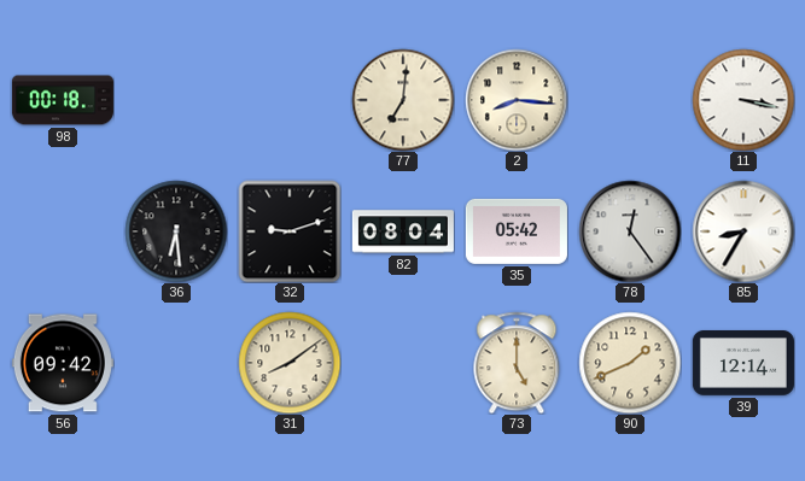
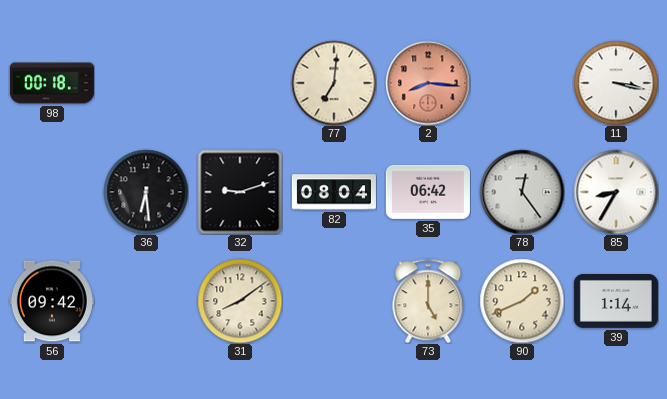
2 dial: cream -> salmon
35: 05:42 -> 06:42
39: 12:14 -> 1:14
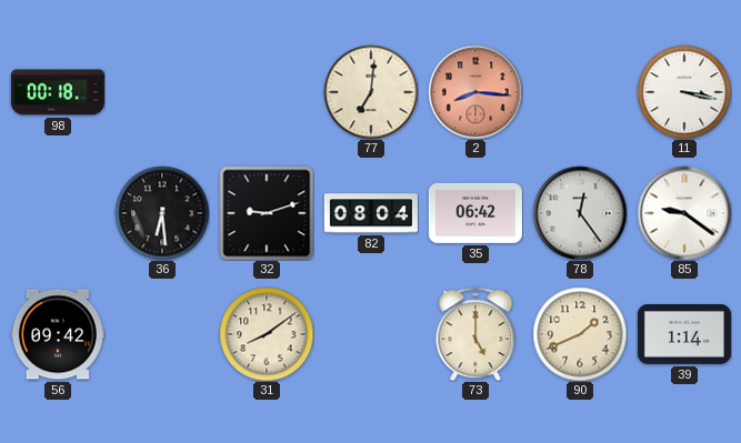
85: 8:35 -> 9:21
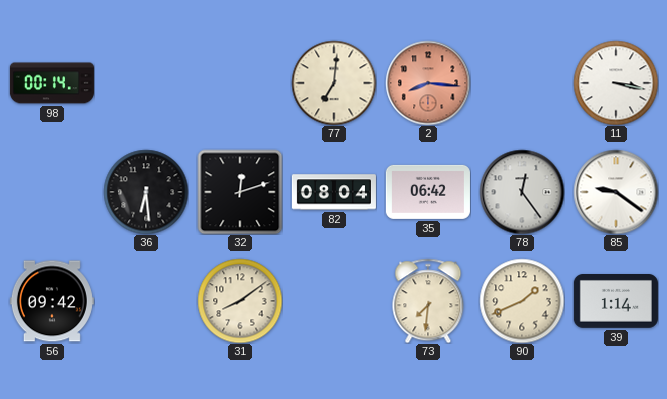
98: 00:18 -> 00:14
32: 9:12 -> 12:12
73: 5:00 -> 7:31
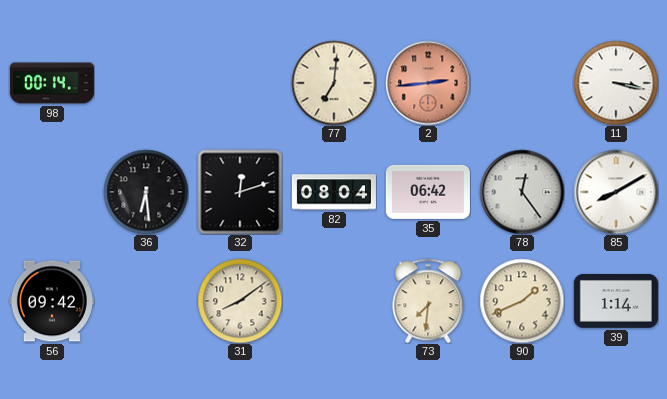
2: 8:16 -> 2:44
85: 9:21 -> 8:10
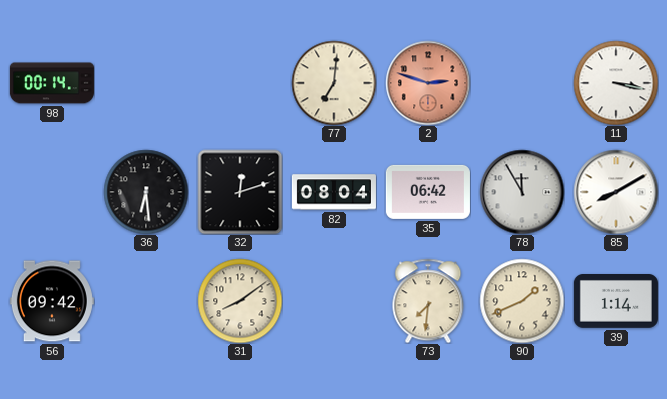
2: 2:44 -> 2:48
78: 12:24 -> 11:55
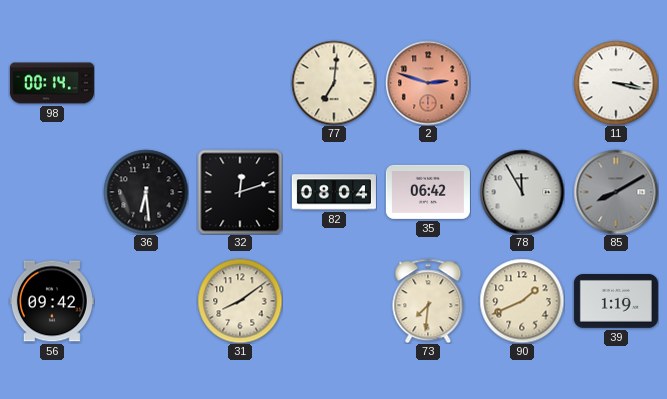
85 dial: white -> grey
39: 1:14 -> 1:19
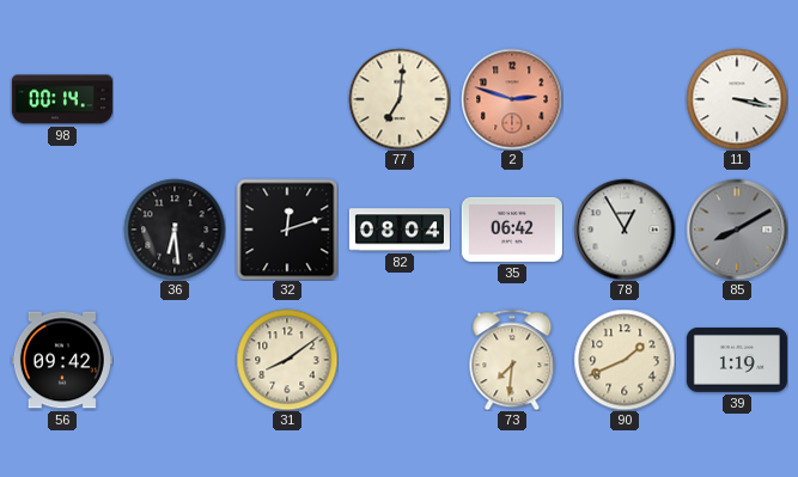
78: 11:55 -> 12:55
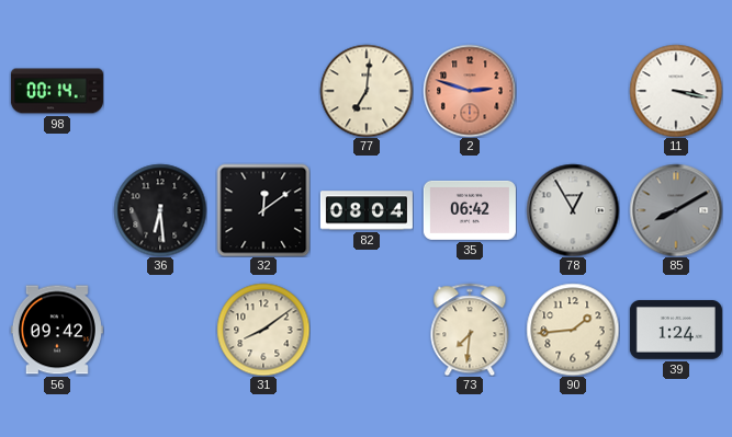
32: 12:12 -> 12:09
90: 1:41 -> 1:44
39: 1:19 -> 1:24
